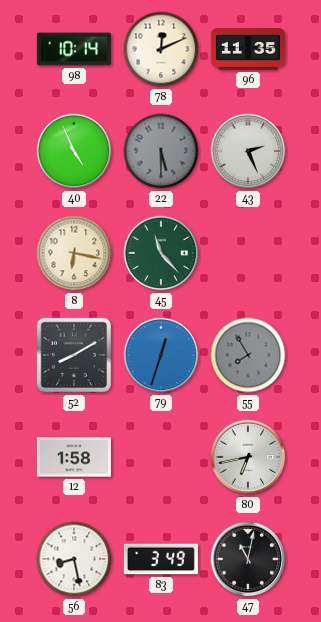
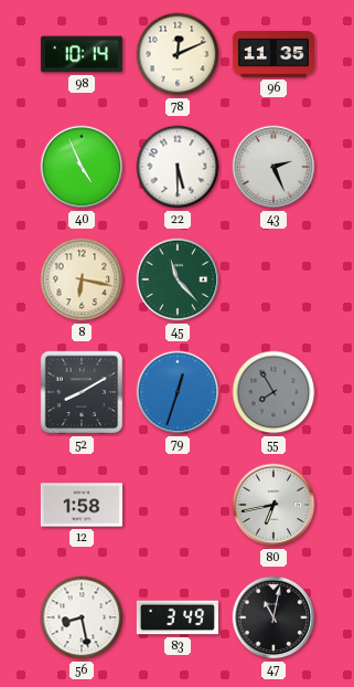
22 dial: grey -> white
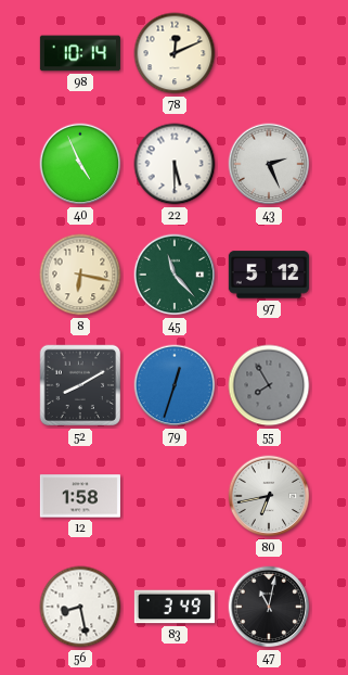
96: 11:35 -> none
97: none -> 5:12
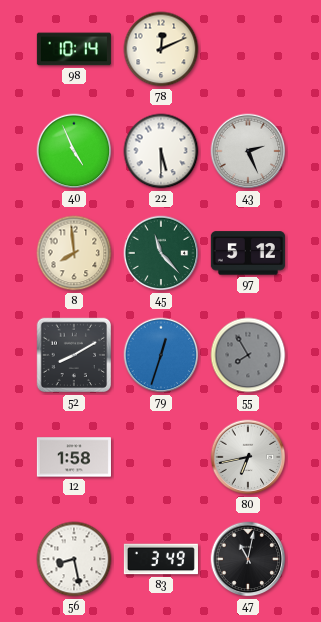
8: 6:17 -> 7:59
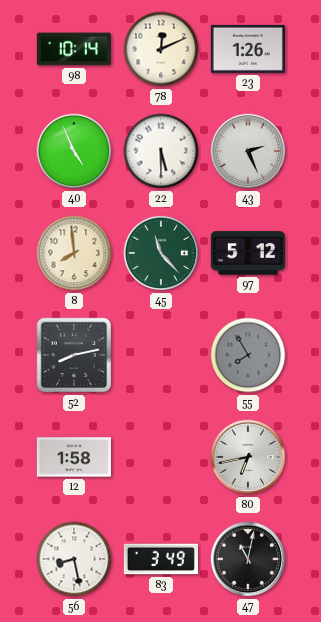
23: none -> 1:26
52: 8:10 -> 8:13
79: 12:33 -> none
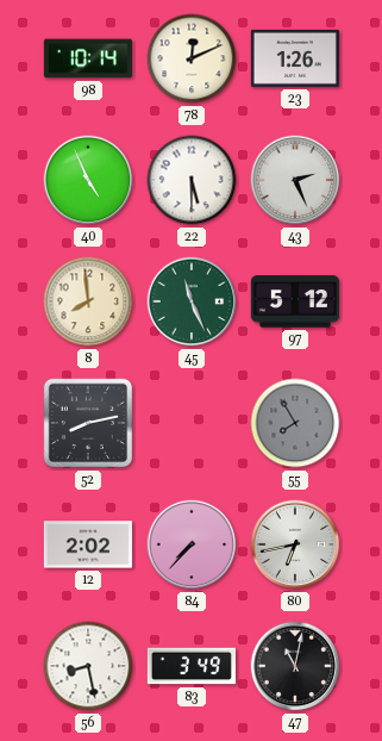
45: 11:23 -> 11:26
12: 1:58 -> 2:02
84: none -> 7:37
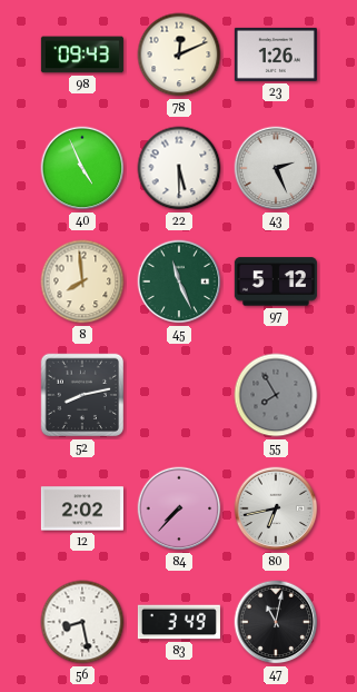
98: 10:14 -> 09:43
